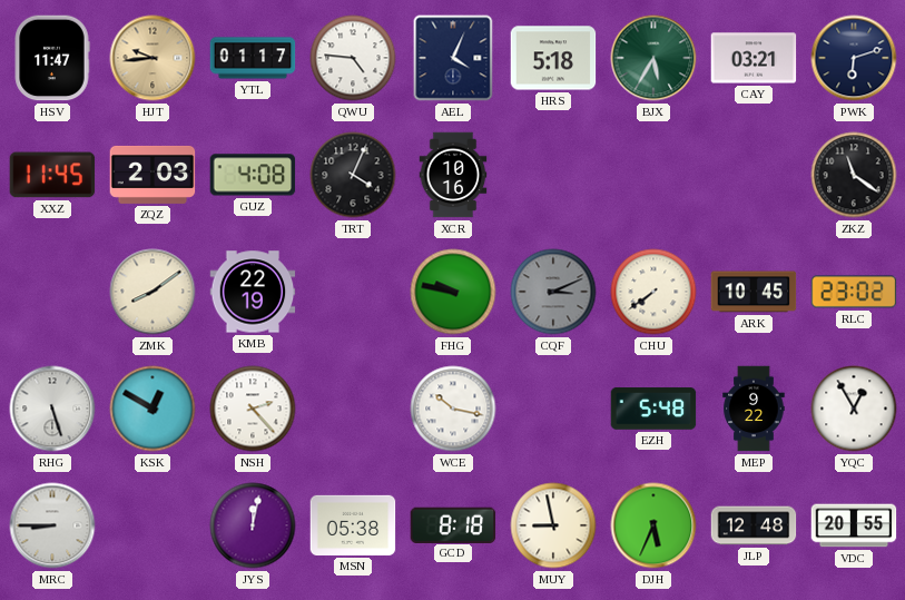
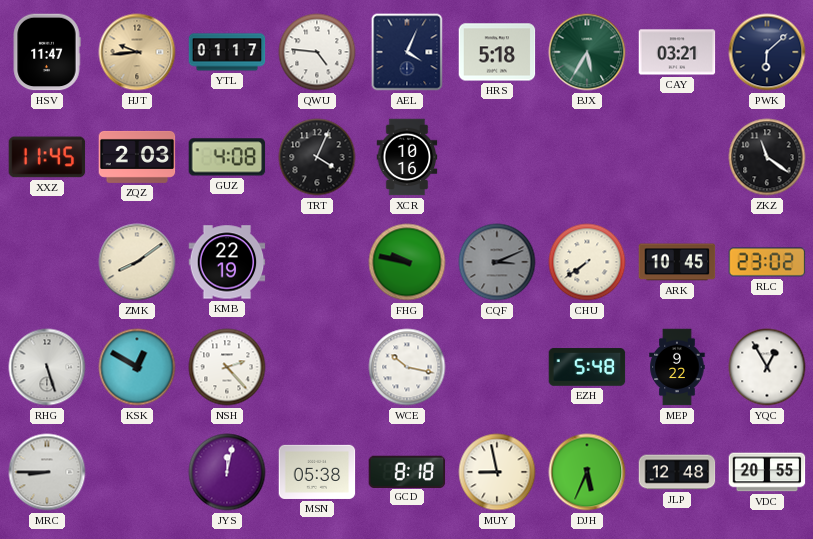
PWK: 6:12 -> 6:08
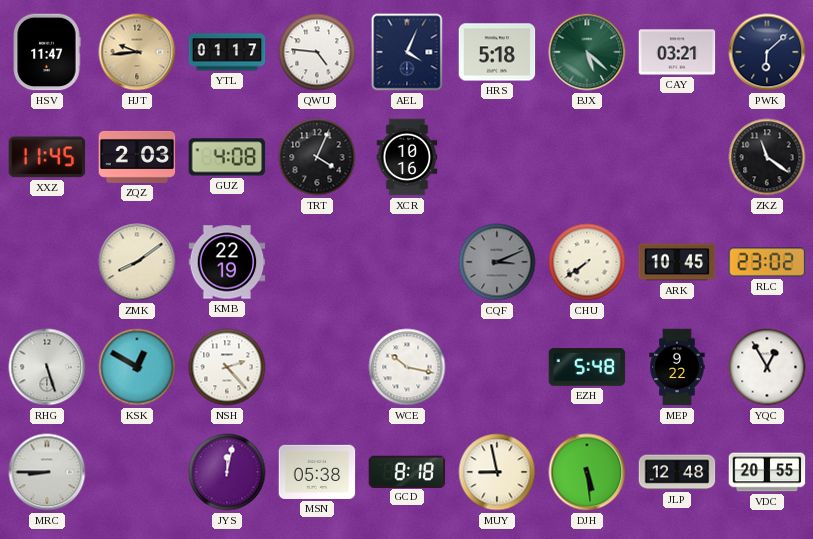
BJX: 5:35 -> 5:22
FHG: 9:47 -> none
DJH: 5:34 -> 5:29
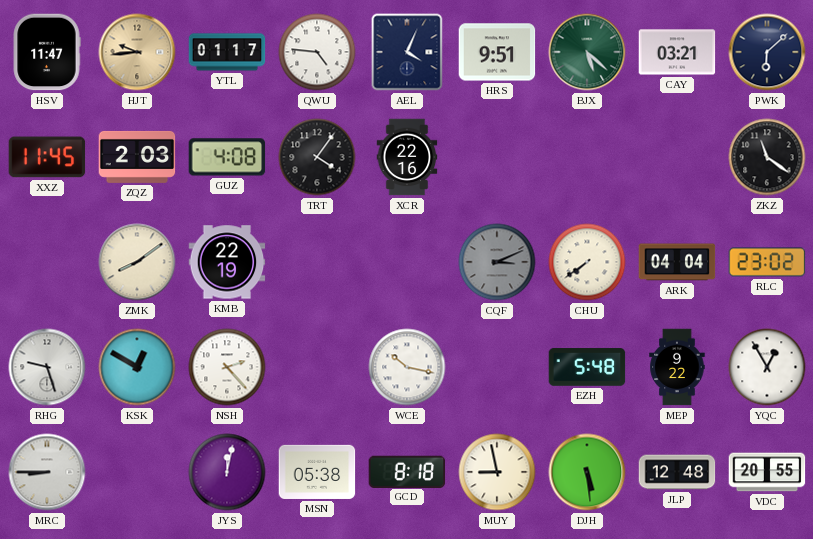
HRS: 5:18 -> 9:51
TRT: 4:04 -> 4:06
XCR: 10:16 -> 22:16
ARK: 10:45 -> 04:04
RHG: 5:27 -> 9:27
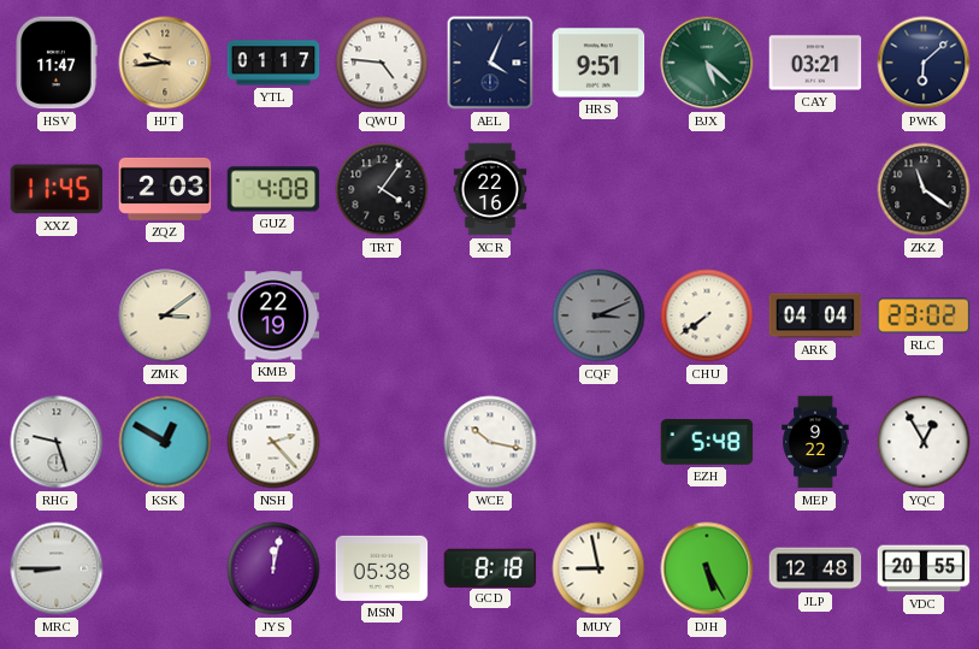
ZMK: 8:09 -> 3:09
DJH: 5:29 -> 5:25
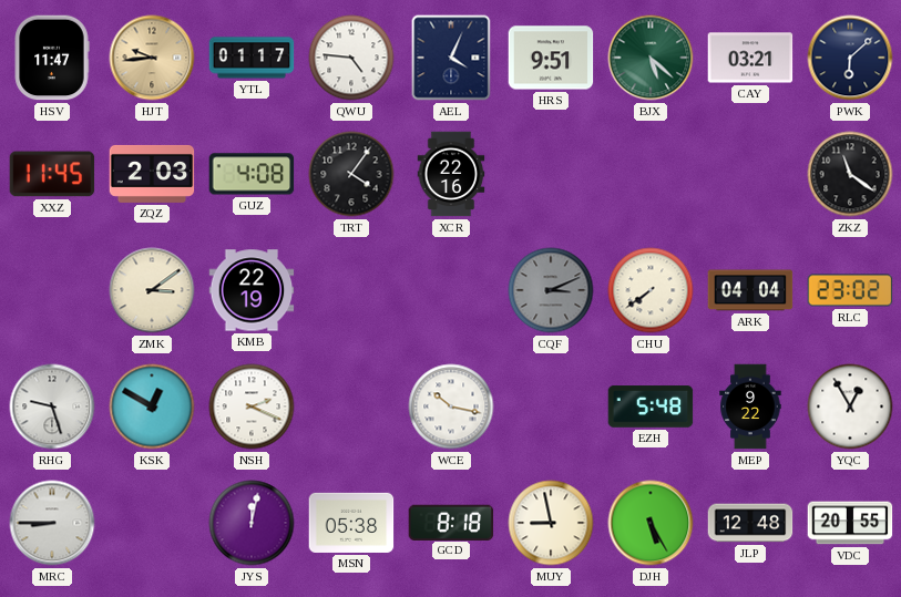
NSH: 2:23 -> 2:19
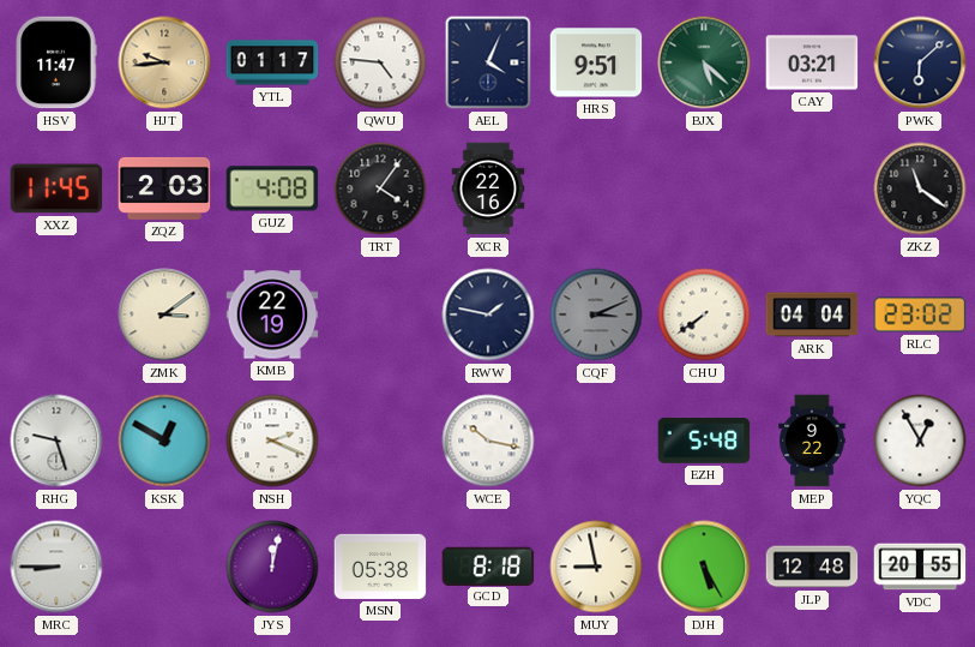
RWW: none -> 1:47
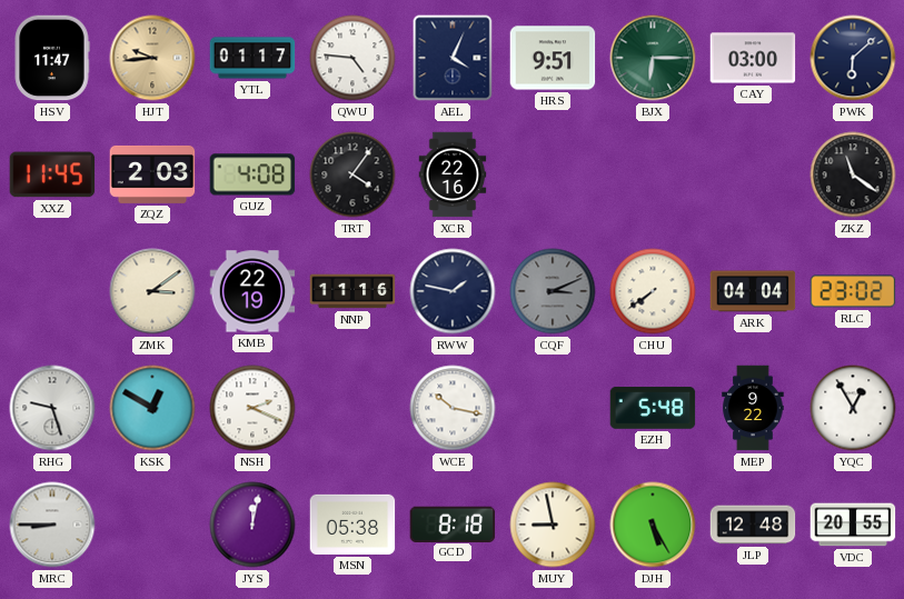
BJX: 5:22 -> 6:15
CAY: 03:21 -> 03:00
NNP: none -> 11:16
